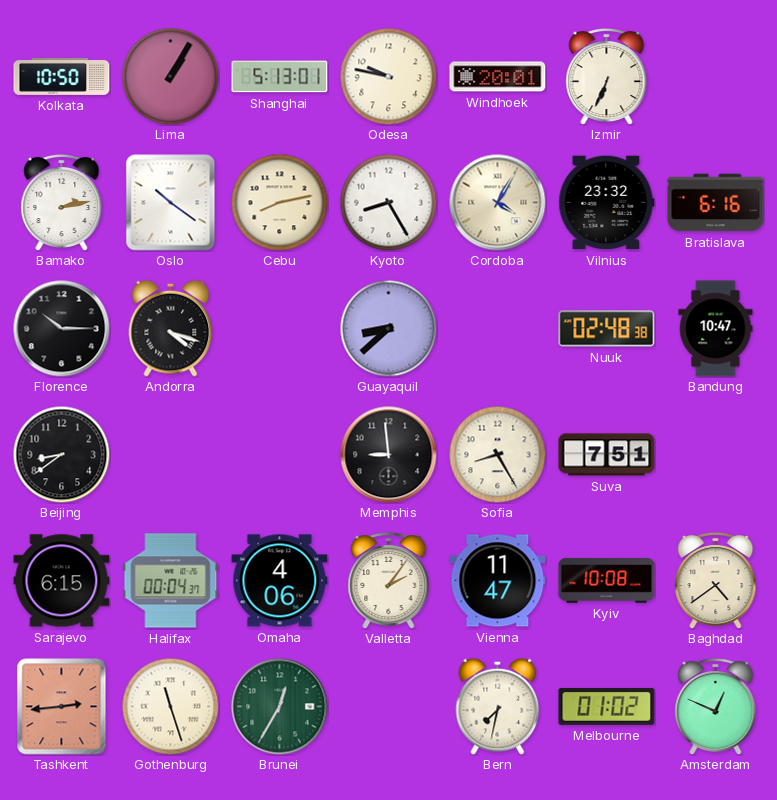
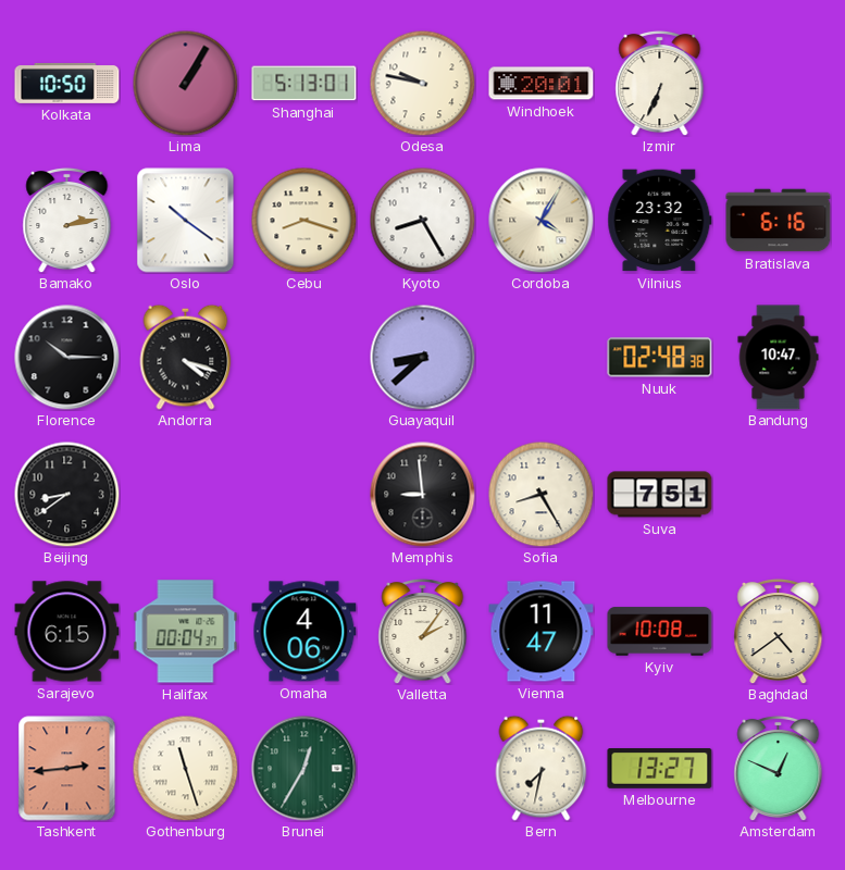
Cebu: 8:13 -> 8:18
Melbourne: 01:02 -> 13:27
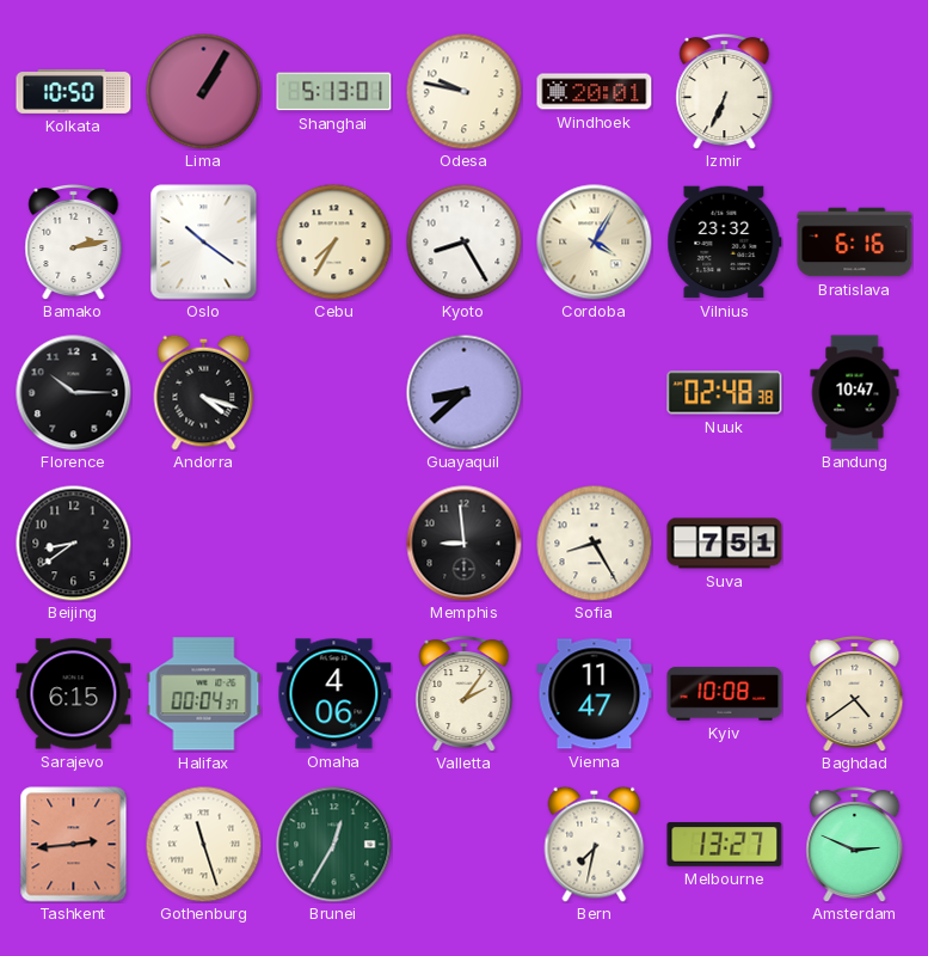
Cebu: 8:18 -> 7:35
Amsterdam: 12:49 -> 2:49
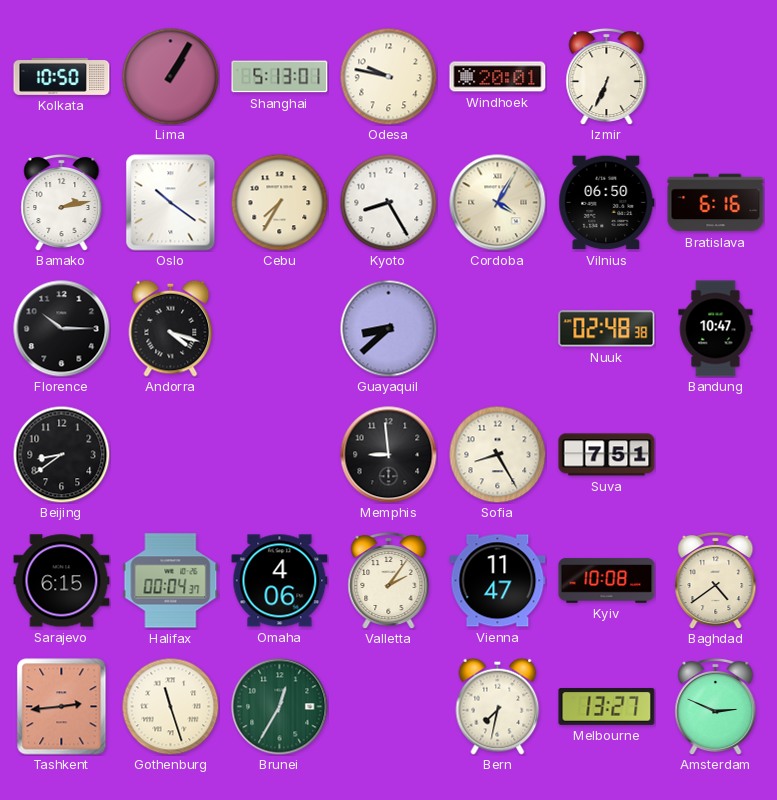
Vilnius: 23:32 -> 06:50
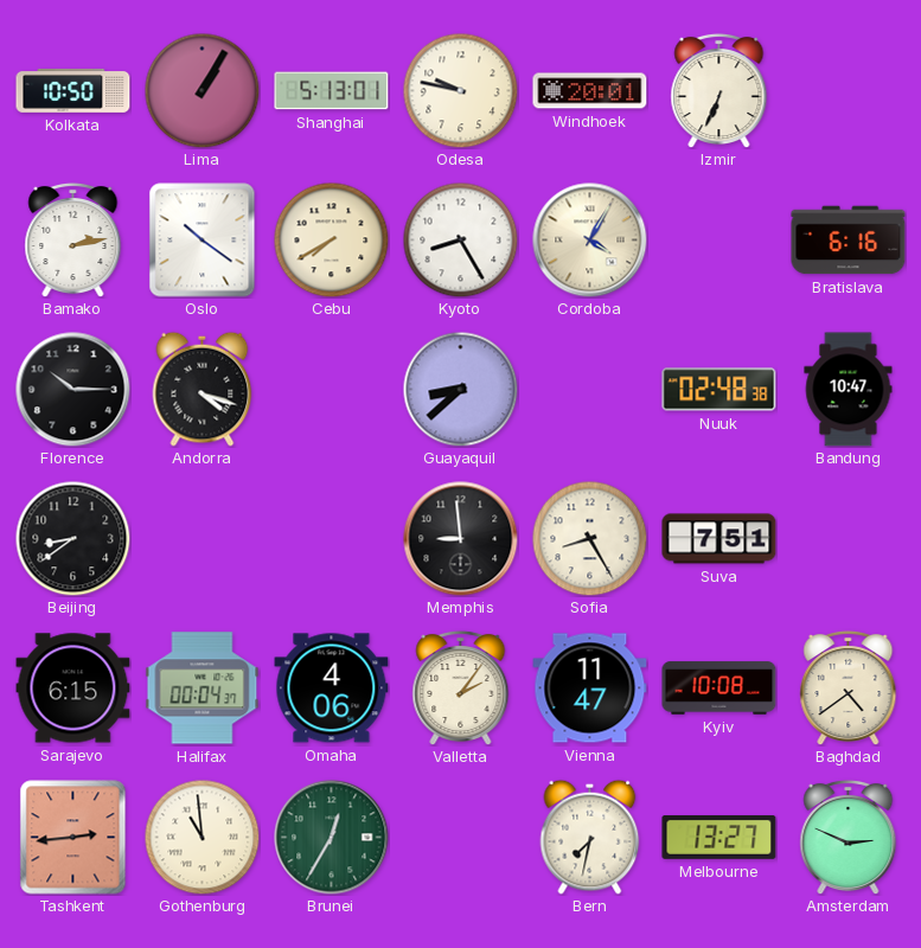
Cebu: 7:35 -> 7:40
Vilnius: 06:50 -> none
Gothenburg: 11:27 -> 10:59
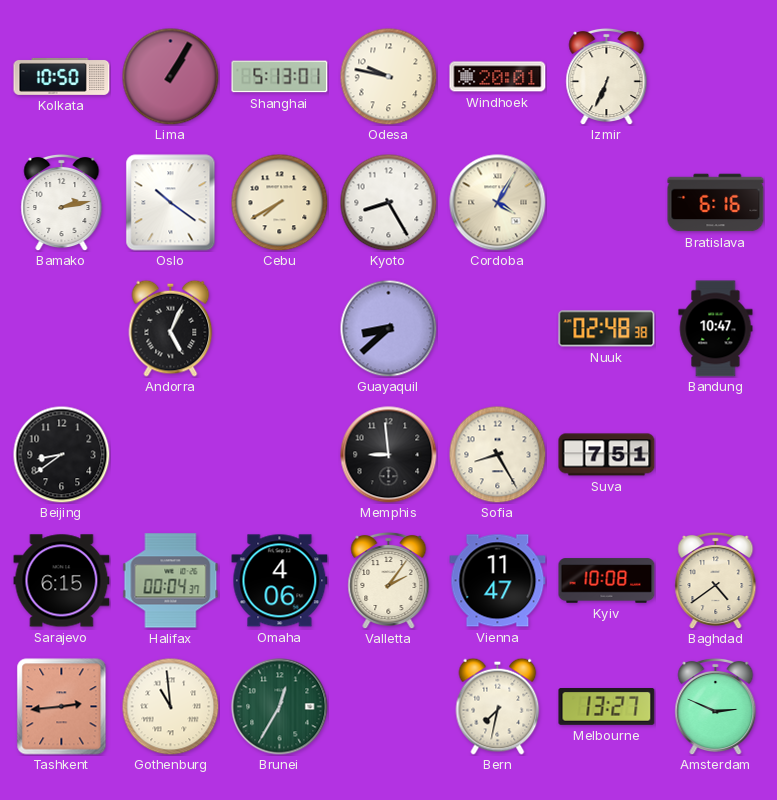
Florence: 10:15 -> none
Andorra: 4:18 -> 5:04
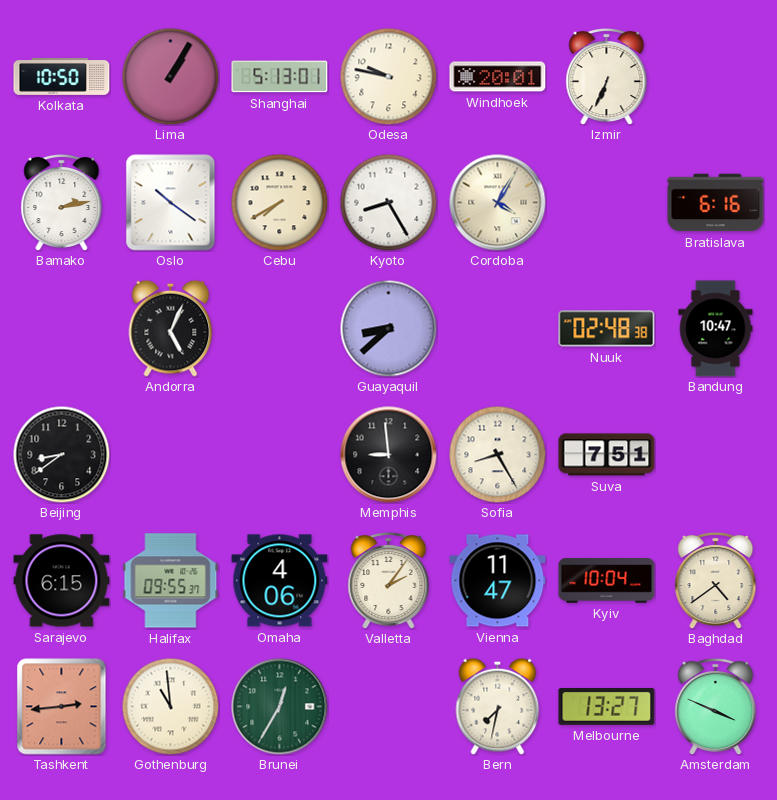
Halifax: 00:04 -> 09:55
Kyiv: 10:08 -> 10:04
Amsterdam: 2:49 -> 3:49
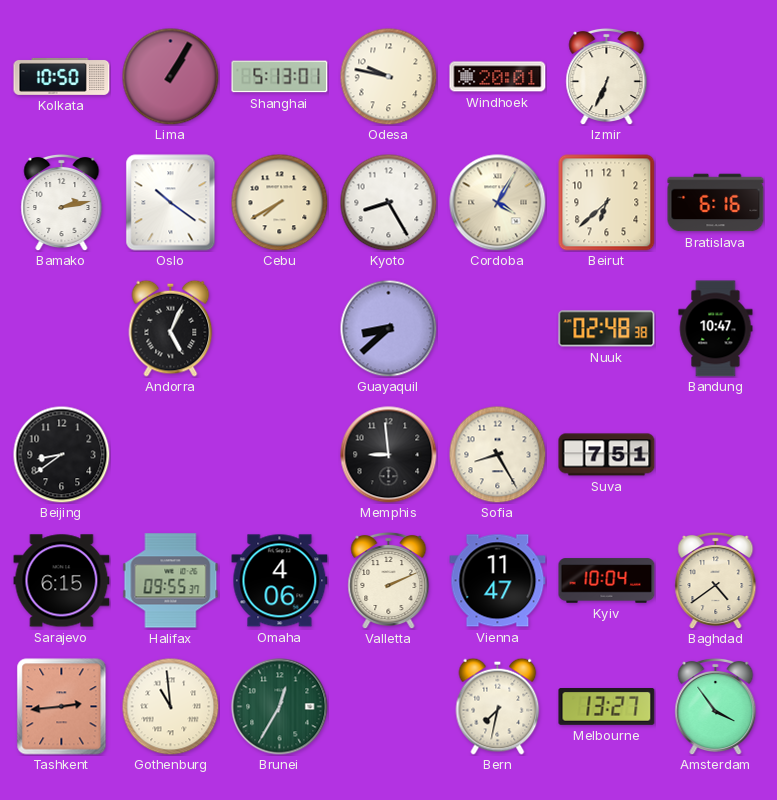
Beirut: none -> 6:38
Valletta: 2:06 -> 2:11
Amsterdam: 3:49 -> 3:54
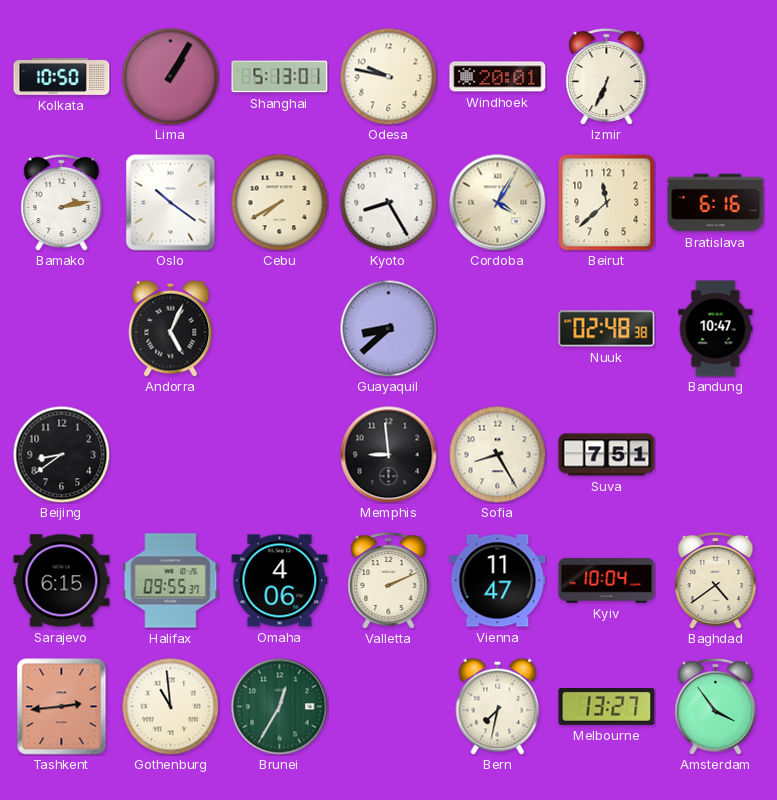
Beirut: 6:38 -> 11:38
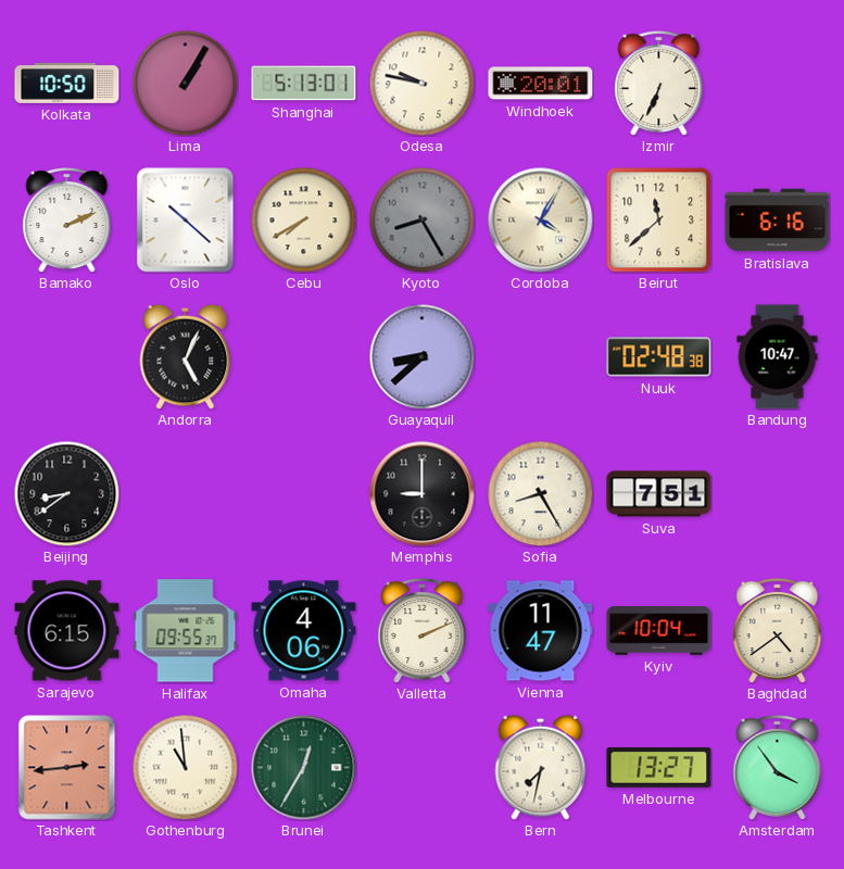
Bamako: 2:13 -> 2:11
Oslo: 10:21 -> 10:22
Kyoto dial: white -> grey
Memphis: 8:59 -> 9:00
